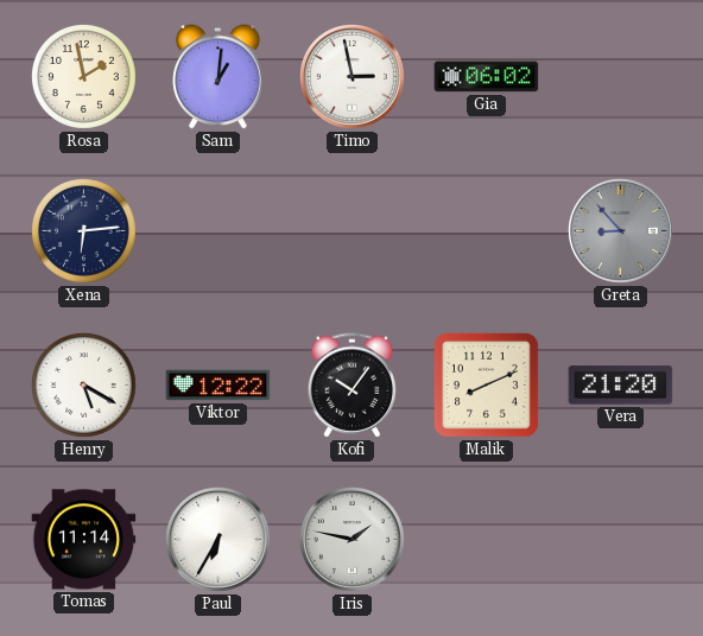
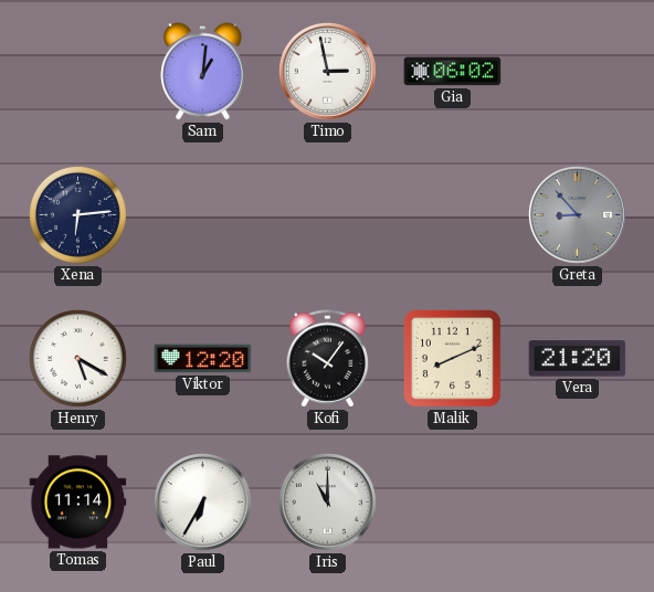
Rosa: 1:58 -> none
Viktor: 12:22 -> 12:20
Iris: 1:47 -> 11:00
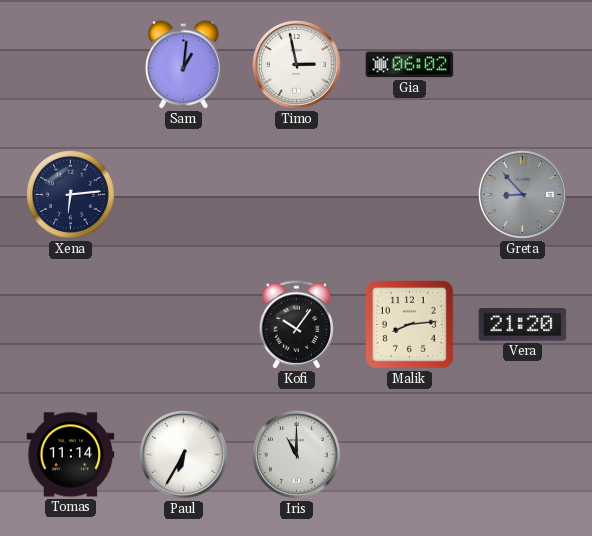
Henry: 5:20 -> none
Viktor: 12:20 -> none
Malik: 8:11 -> 8:14
